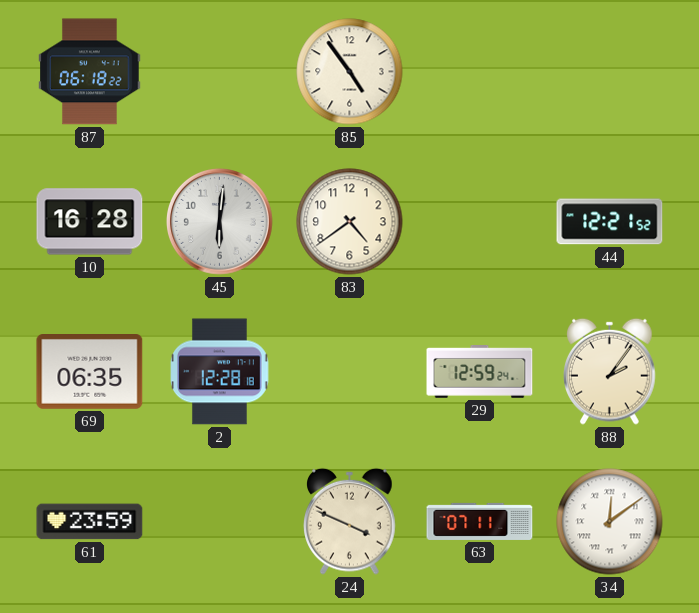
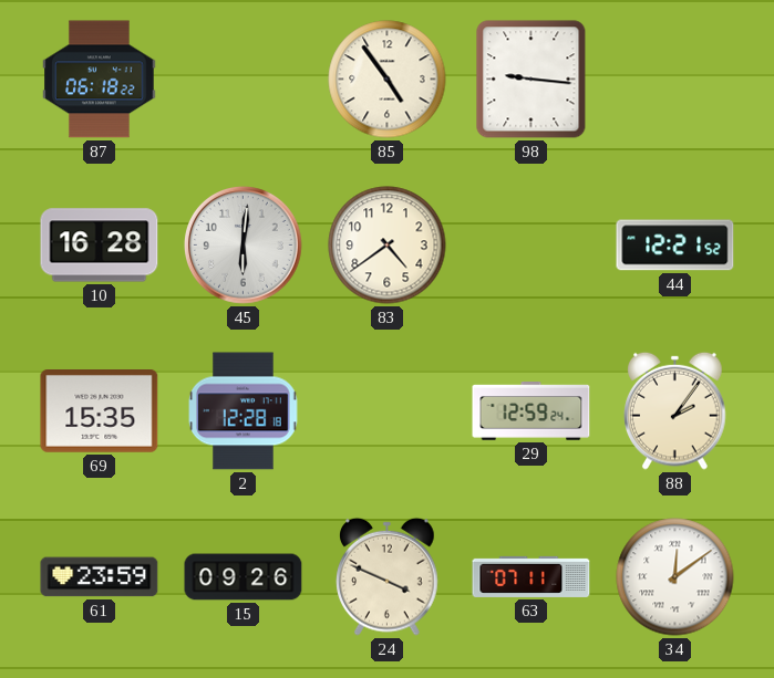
98: none -> 9:16
69: 06:35 -> 15:35
15: none -> 09:26
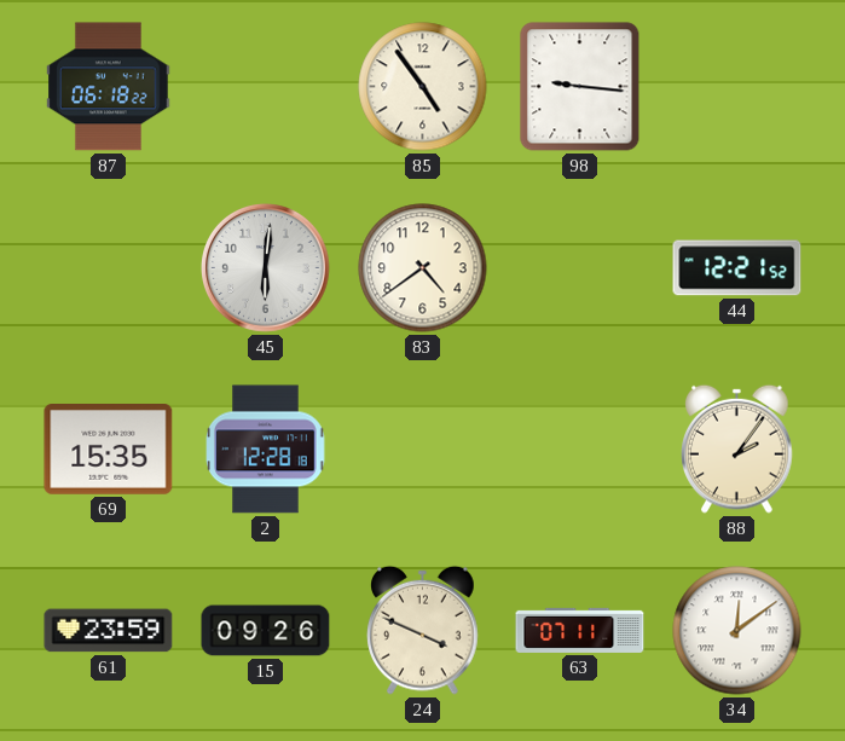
10: 16:28 -> none
29: 12:59 -> none
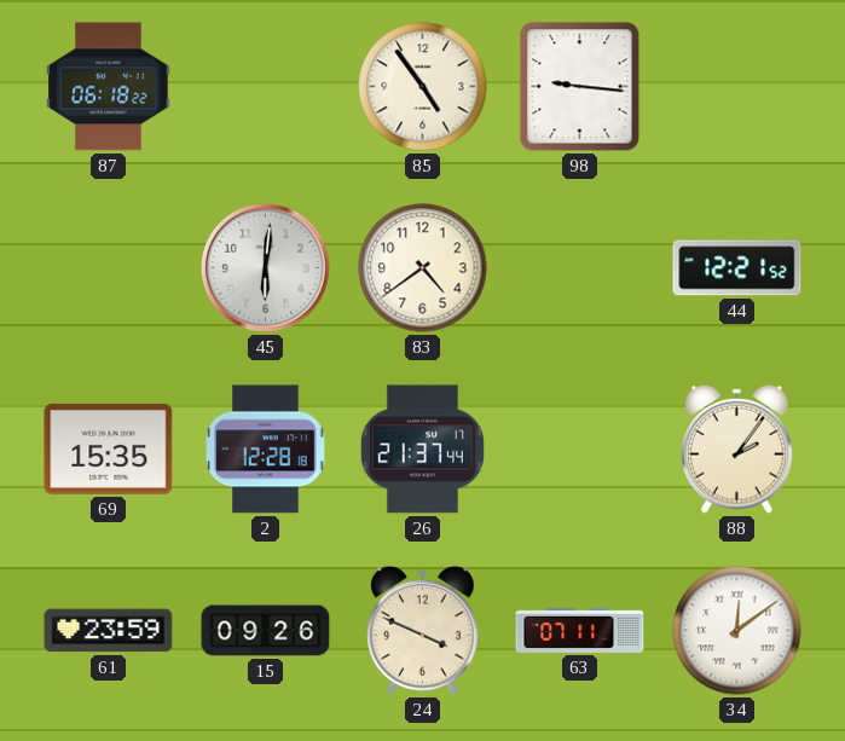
26: none -> 21:37
